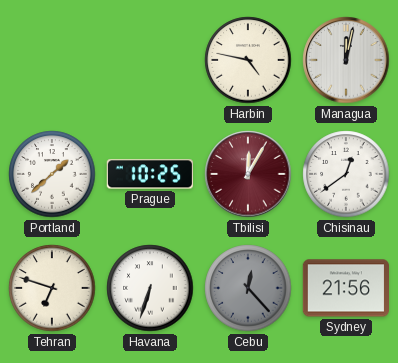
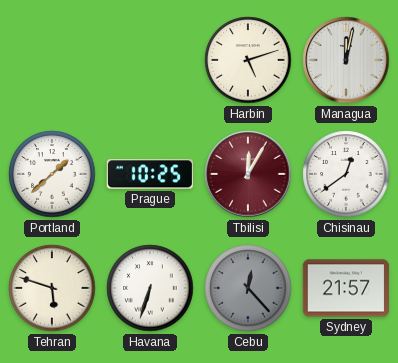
Harbin: 4:47 -> 5:12
Tehran: 6:48 -> 5:48
Sydney: 21:56 -> 21:57
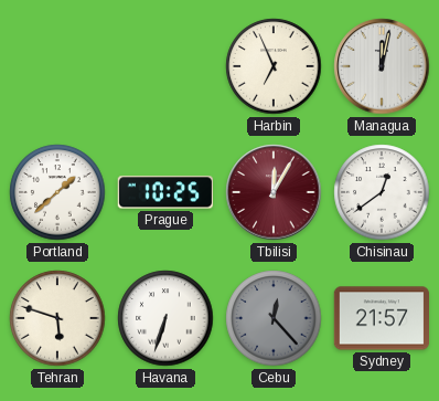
Harbin: 5:12 -> 6:56
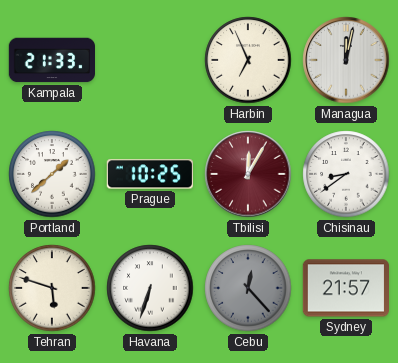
Kampala: none -> 21:33
Chisinau: 12:39 -> 8:39
